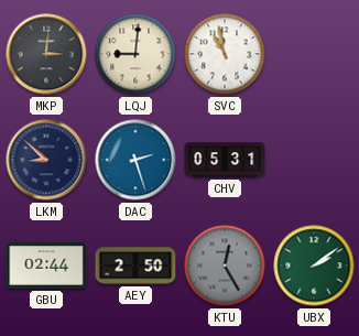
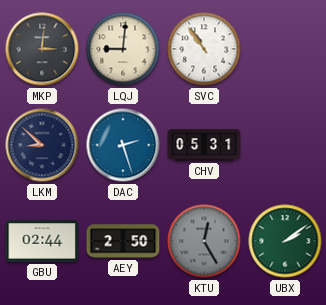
SVC: 10:58 -> 10:54
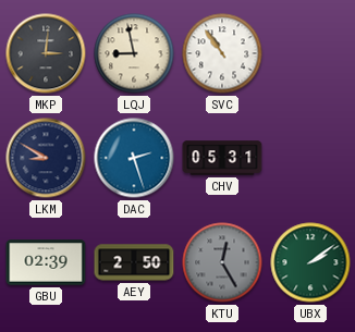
LQJ: 9:01 -> 8:58
LKM: 8:52 -> 8:50
GBU: 02:44 -> 02:39
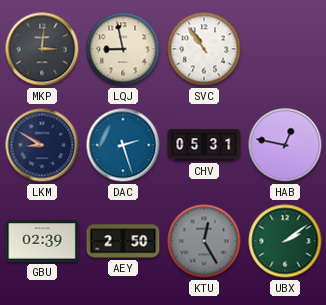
HAB: none -> 12:47
